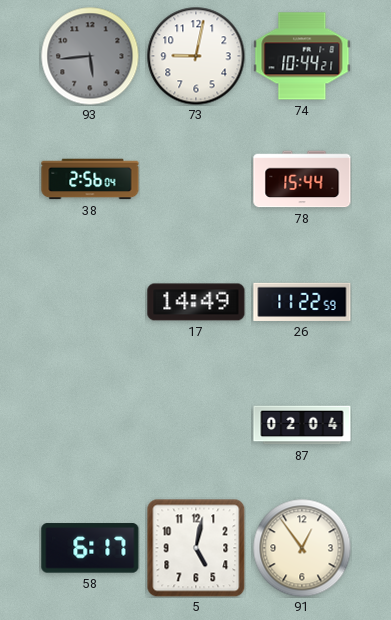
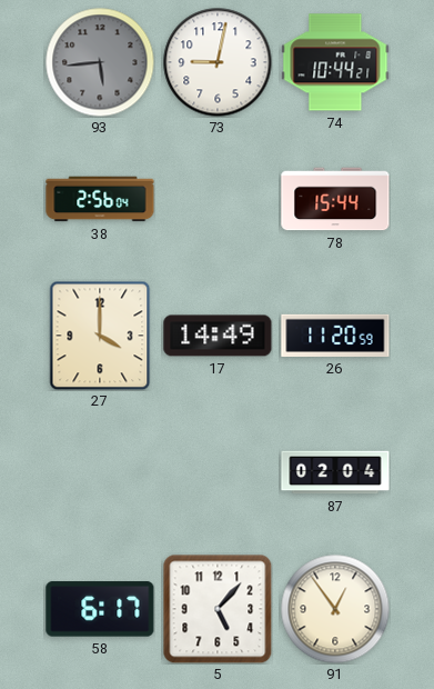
27: none -> 4:00
26: 11:22 -> 11:20
5: 5:02 -> 5:07
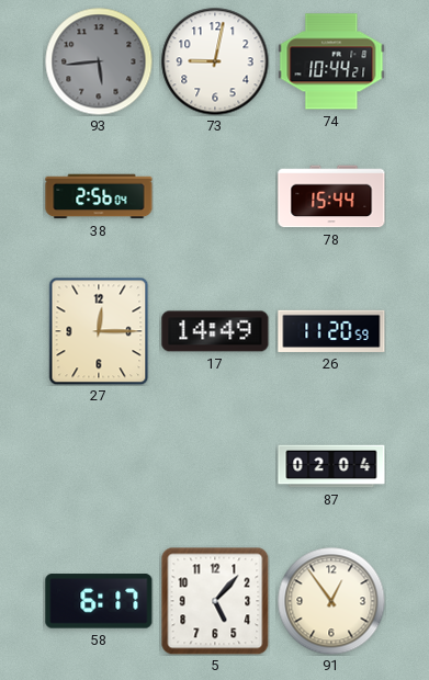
27: 4:00 -> 12:15
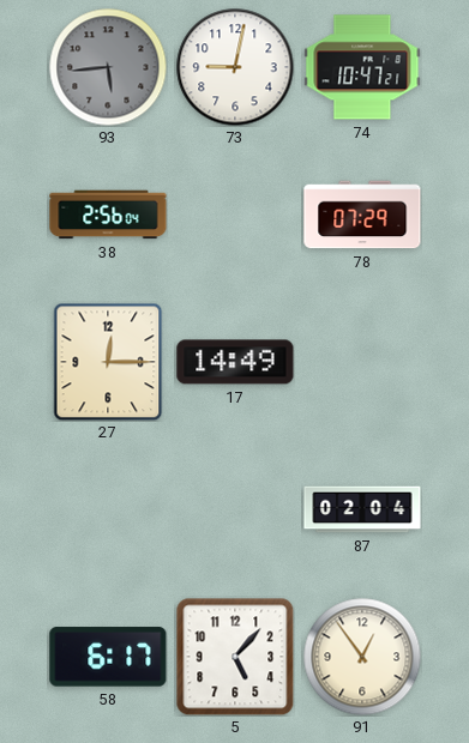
74: 10:44 -> 10:47
78: 15:44 -> 07:29
26: 11:20 -> none
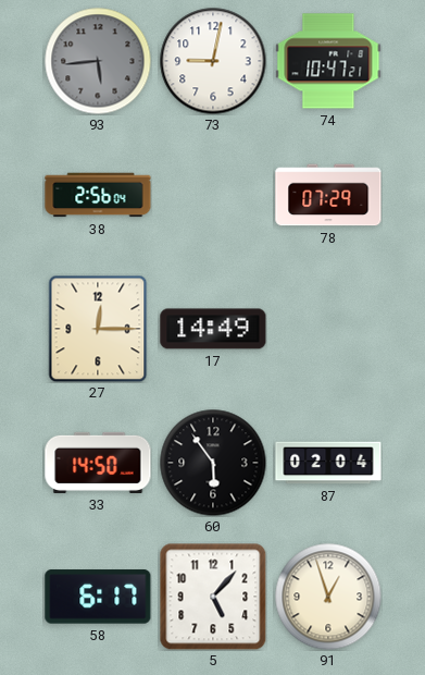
33: none -> 14:50
60: none -> 5:54
91: 12:54 -> 12:57
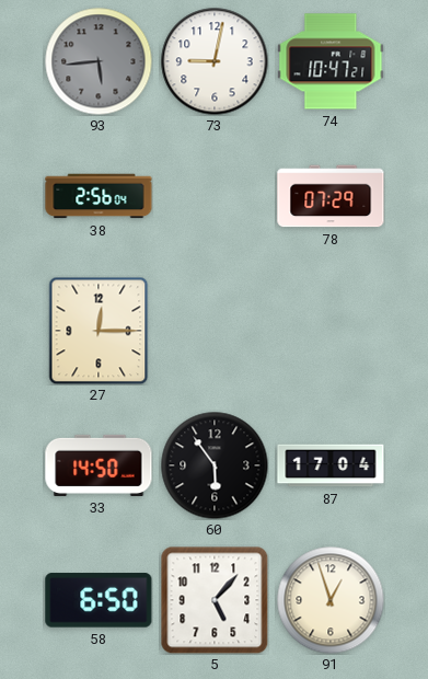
17: 14:49 -> none
87: 02:04 -> 17:04
58: 6:17 -> 6:50
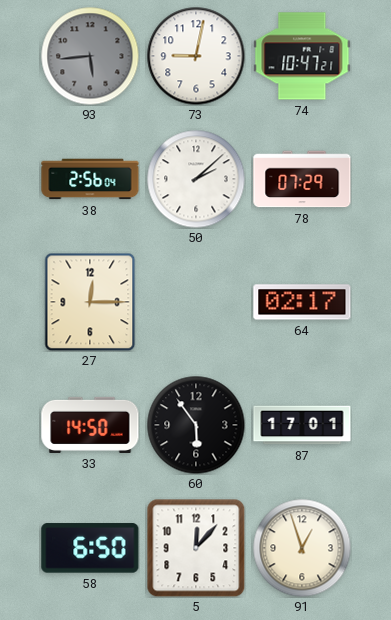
50: none -> 2:08
64: none -> 02:17
87: 17:04 -> 17:01
5: 5:07 -> 12:07
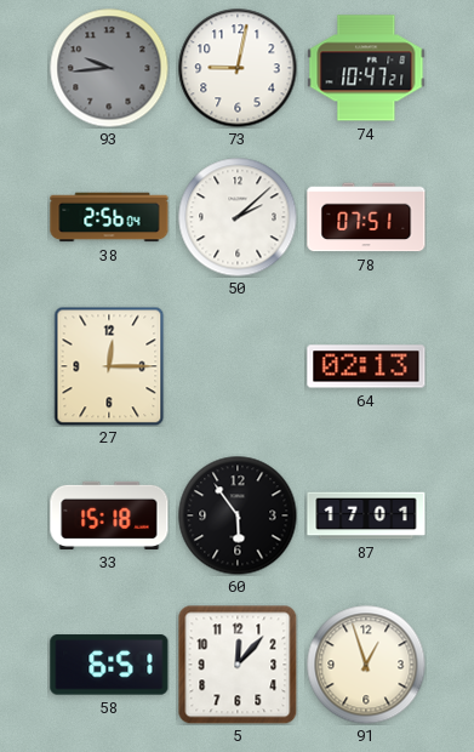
93: 5:44 -> 9:44
78: 07:29 -> 07:51
64: 02:17 -> 02:13
33: 14:50 -> 15:18
58: 6:50 -> 6:51
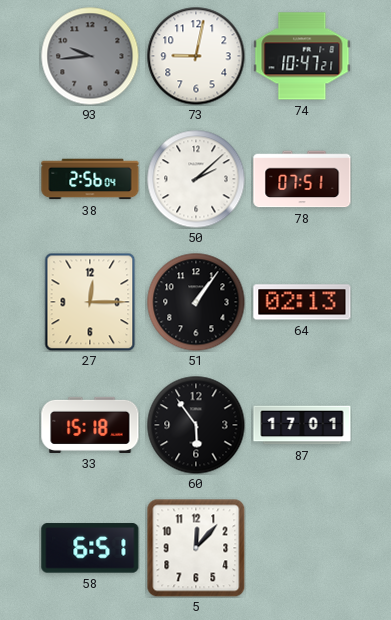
51: none -> 1:06
91: 12:57 -> none
